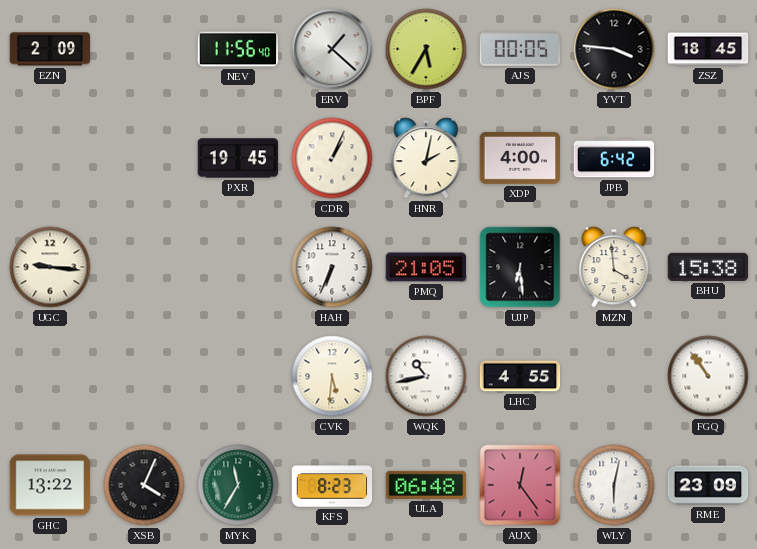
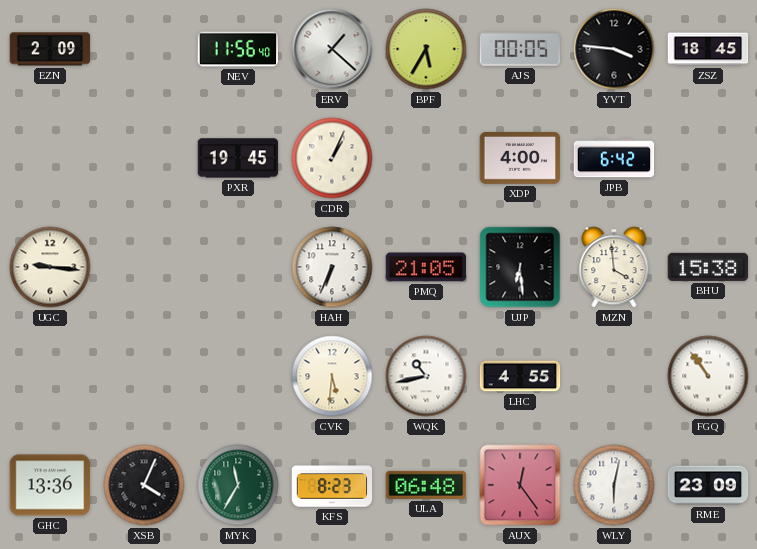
HNR: 2:02 -> none
GHC: 13:22 -> 13:36
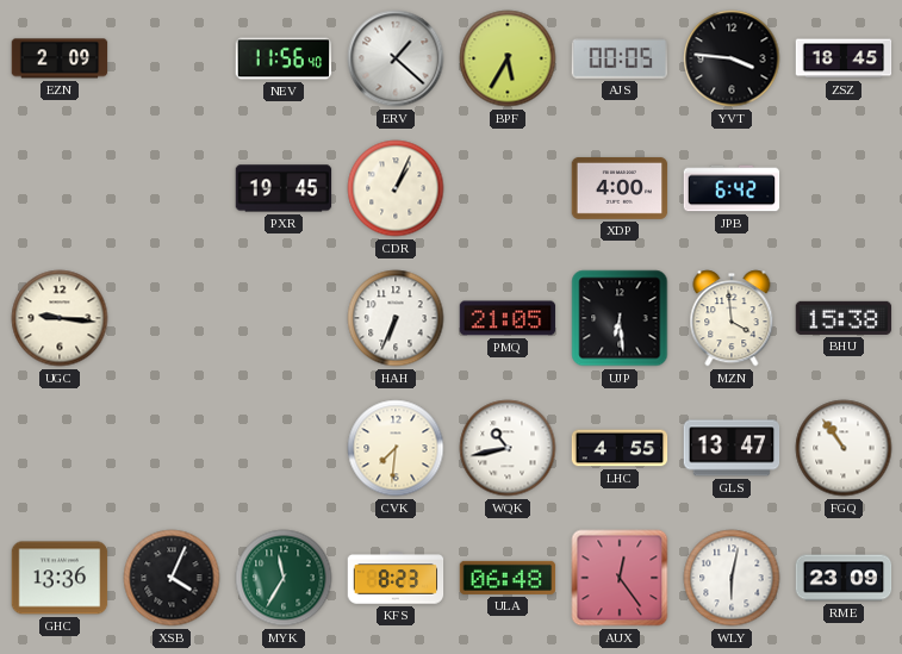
CVK: 5:31 -> 7:31
GLS: none -> 13:47
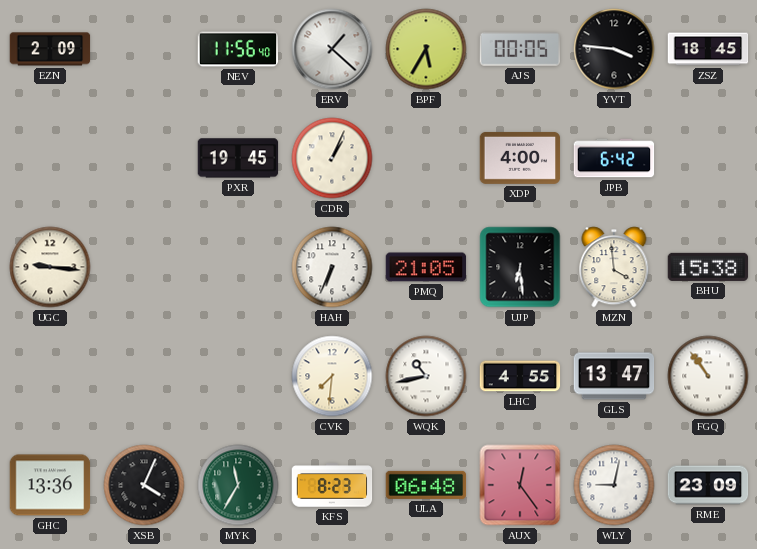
WLY: 6:02 -> 9:02
